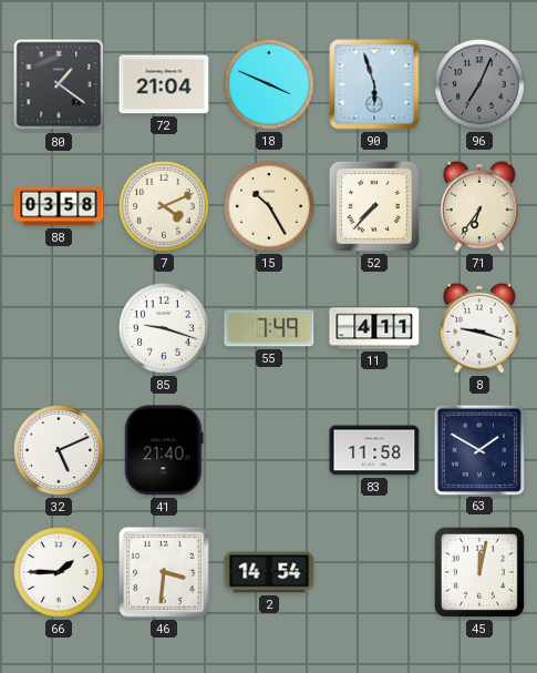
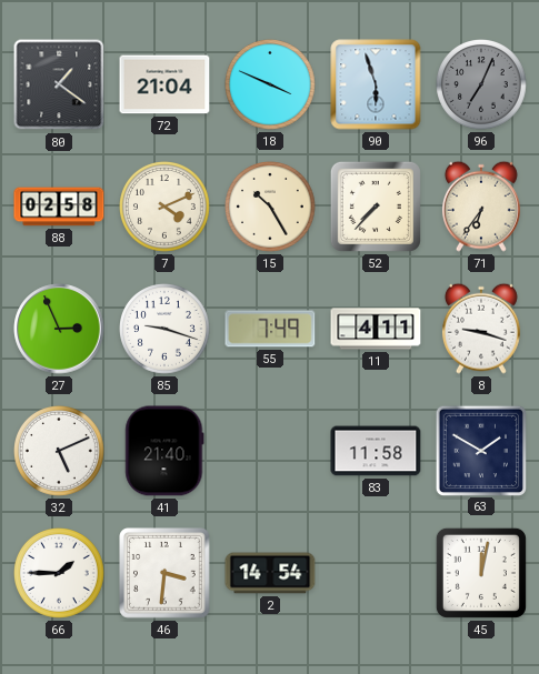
88: 03:58 -> 02:58
27: none -> 2:56
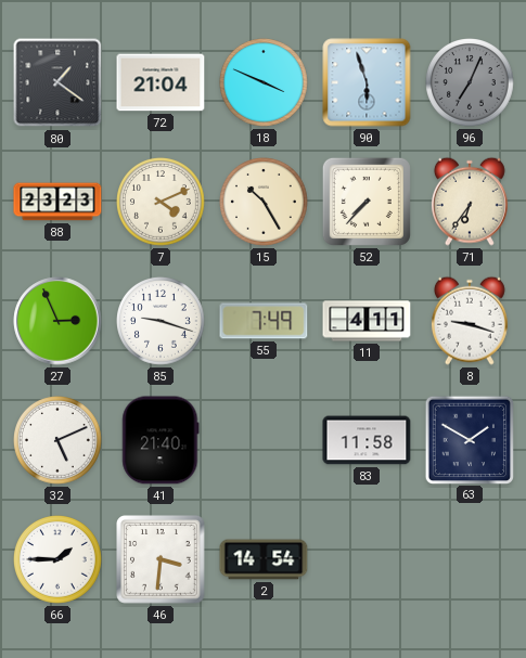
88: 02:58 -> 23:23
45: 12:02 -> none
